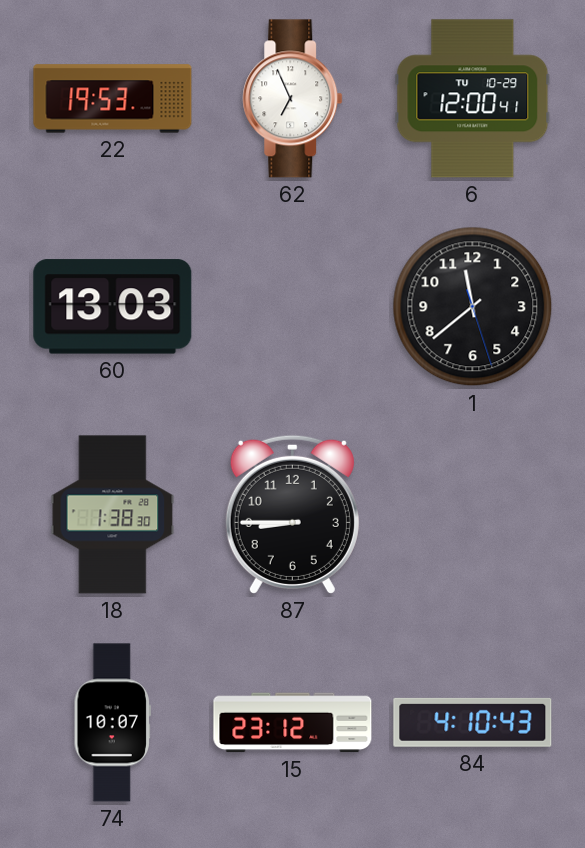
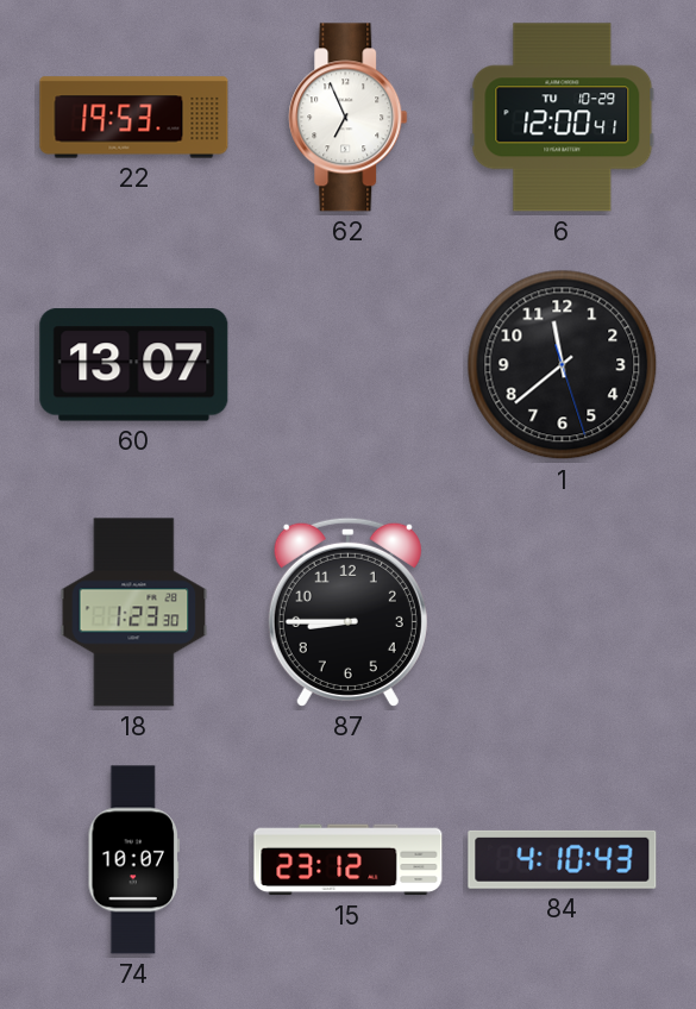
60: 13:03 -> 13:07
18: 1:38 -> 1:23
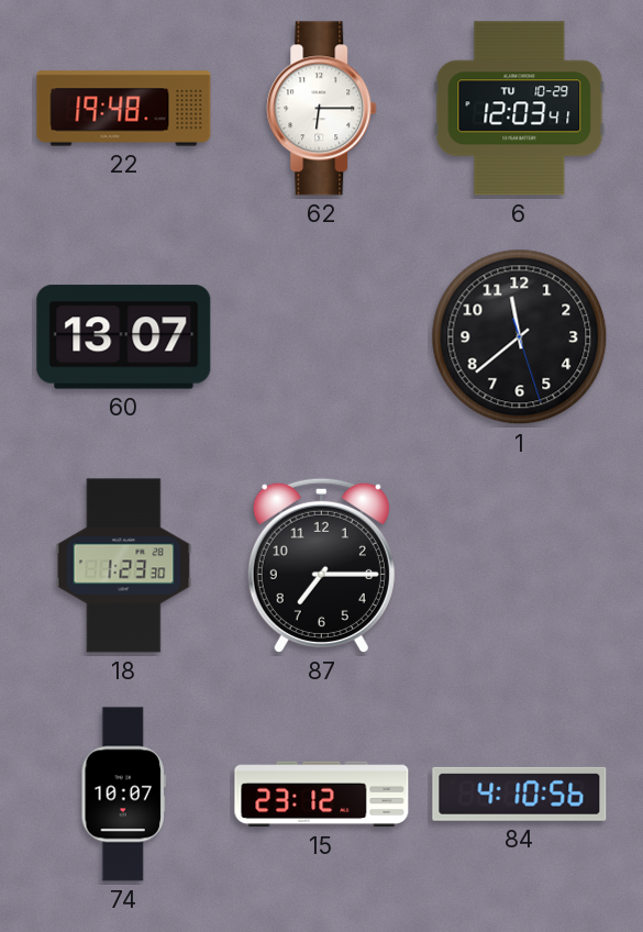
22: 19:53 -> 19:48
62: 6:56 -> 6:15
6: 12:00 -> 12:03
87: 8:45 -> 7:15
84: 4:10:43 -> 4:10:56
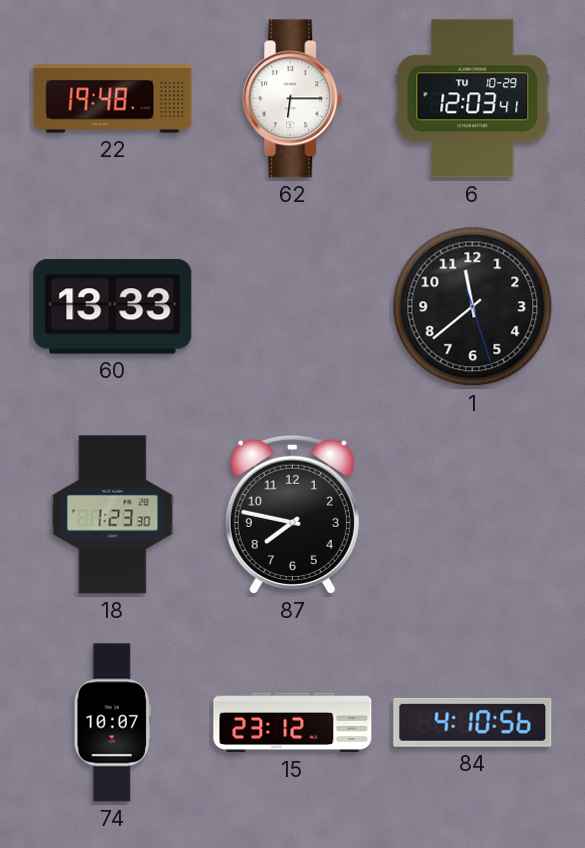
60: 13:07 -> 13:33
87: 7:15 -> 7:47
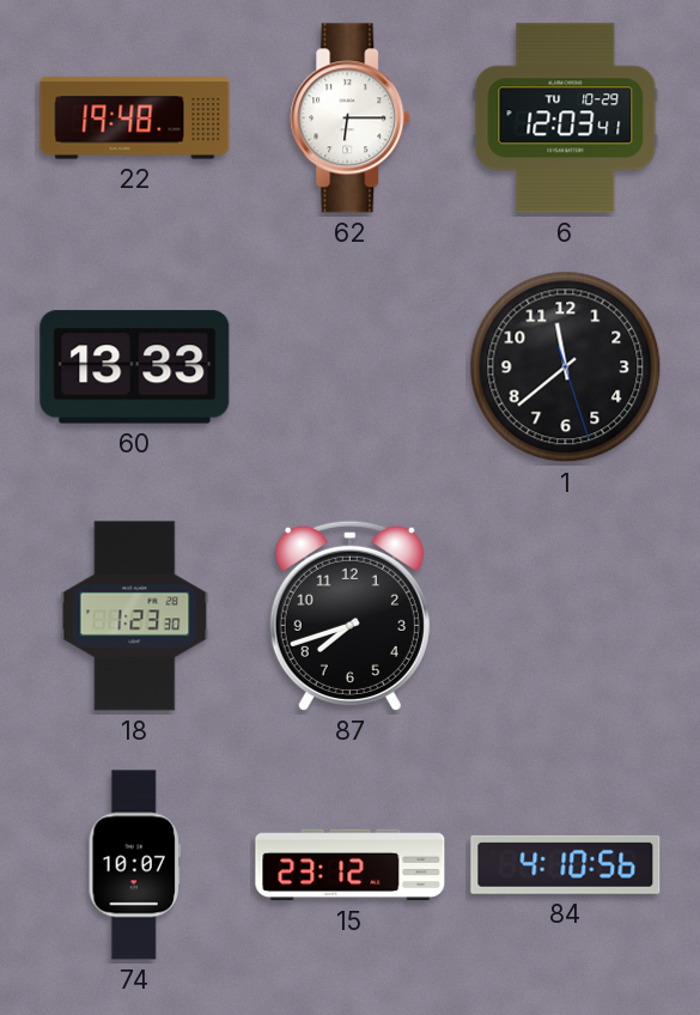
87: 7:47 -> 7:42
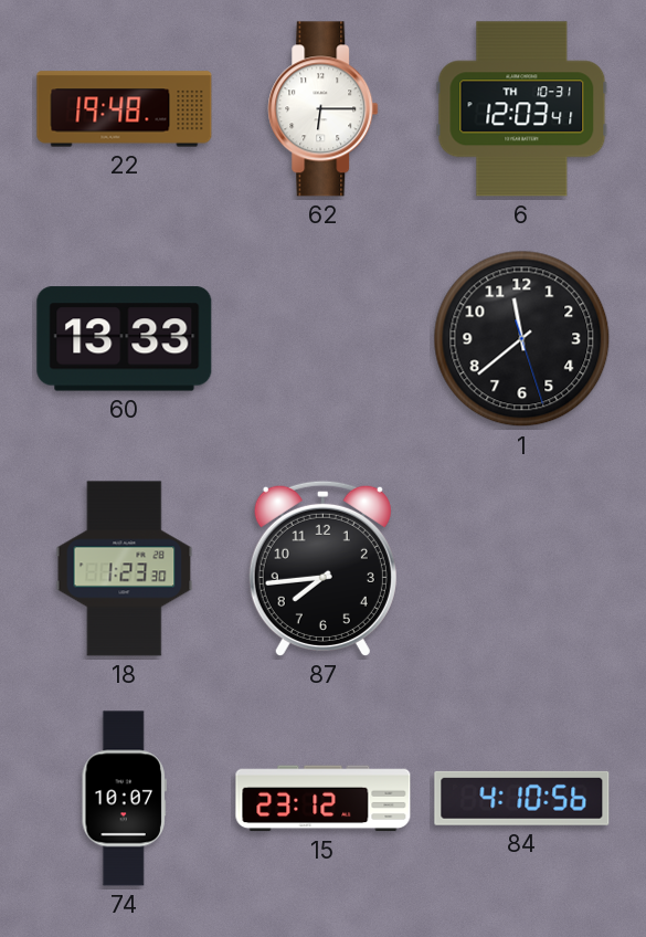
6 date: TU 10-29 -> TH 10-31
87: 7:42 -> 7:44
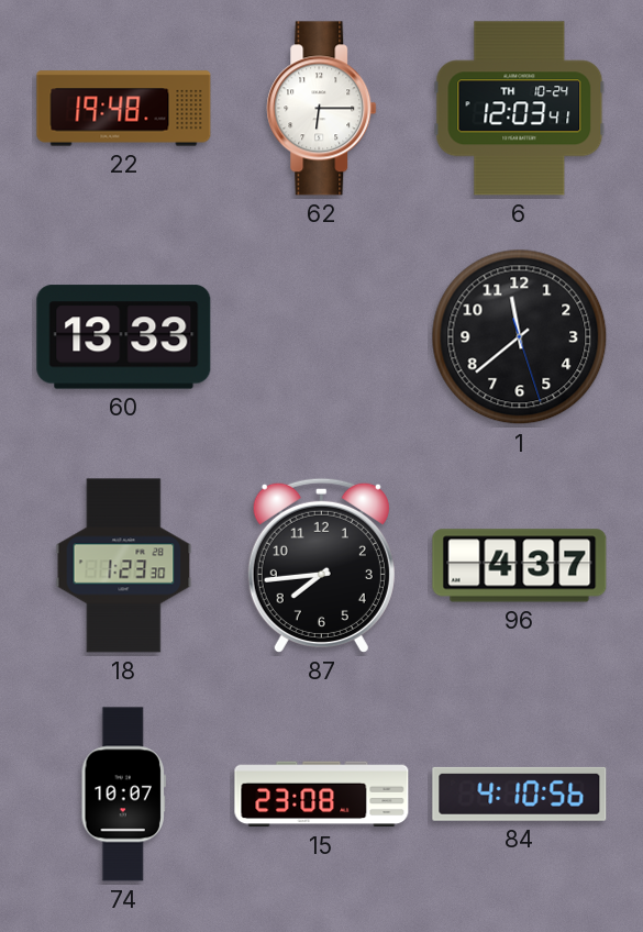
6 date: TH 10-31 -> TH 10-24
96: none -> 4:37
15: 23:12 -> 23:08
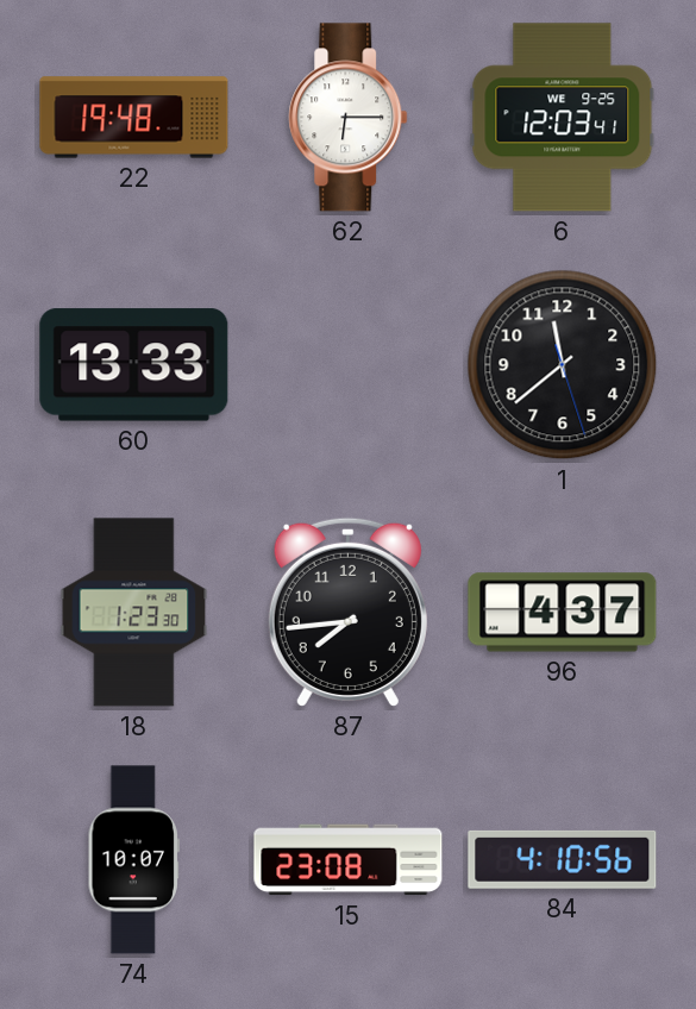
6 date: TH 10-24 -> WE 9-25
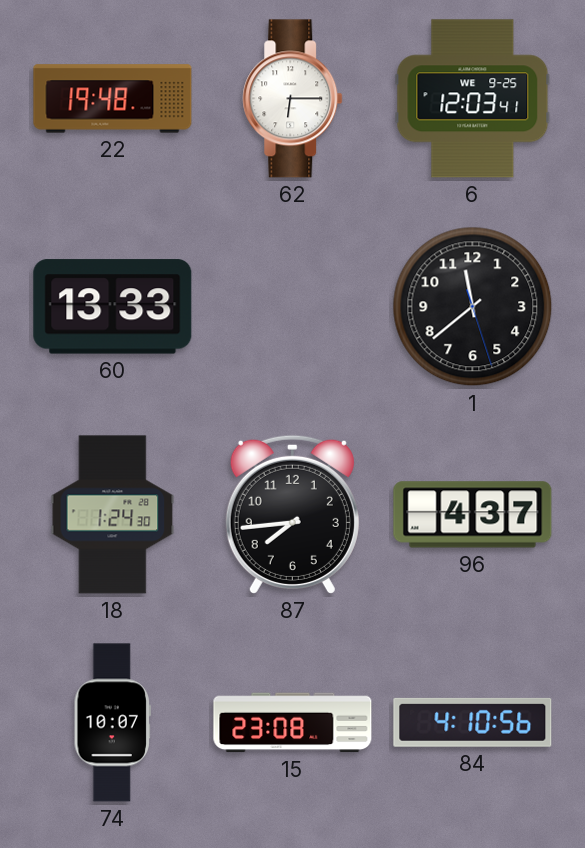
18: 1:23 -> 1:24
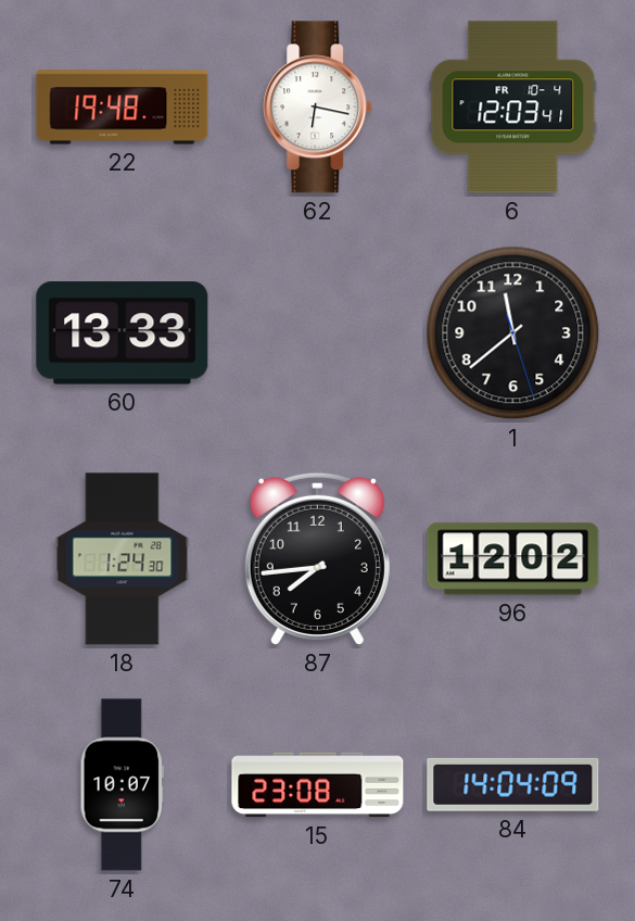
62: 6:15 -> 6:17
6 date: WE 9-25 -> FR 10-4
96: 4:37 -> 12:02
84: 4:10 -> 14:04
